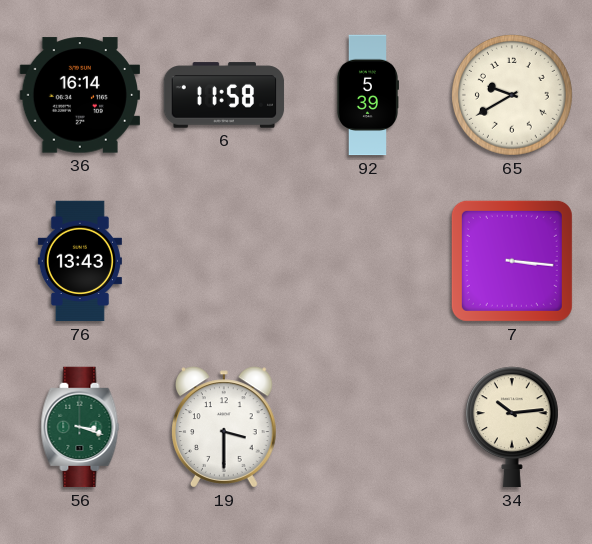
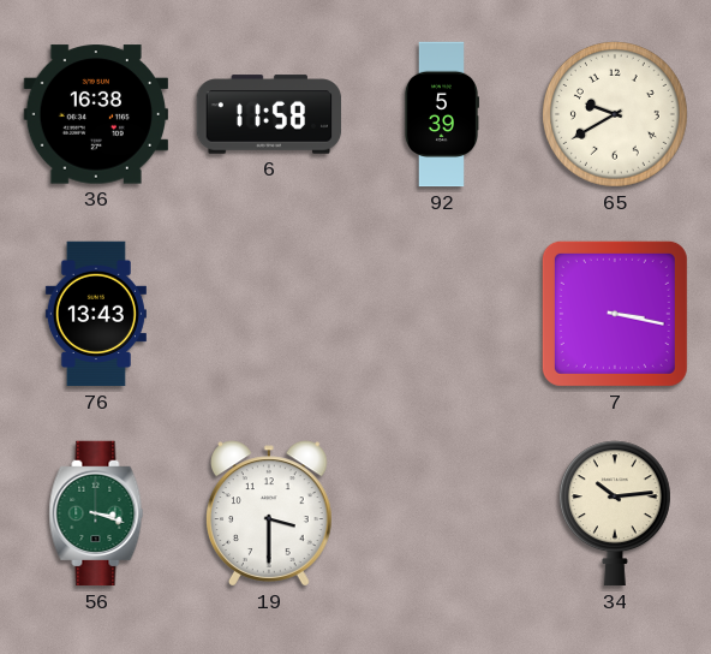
36: 16:14 -> 16:38
7: 3:16 -> 3:17
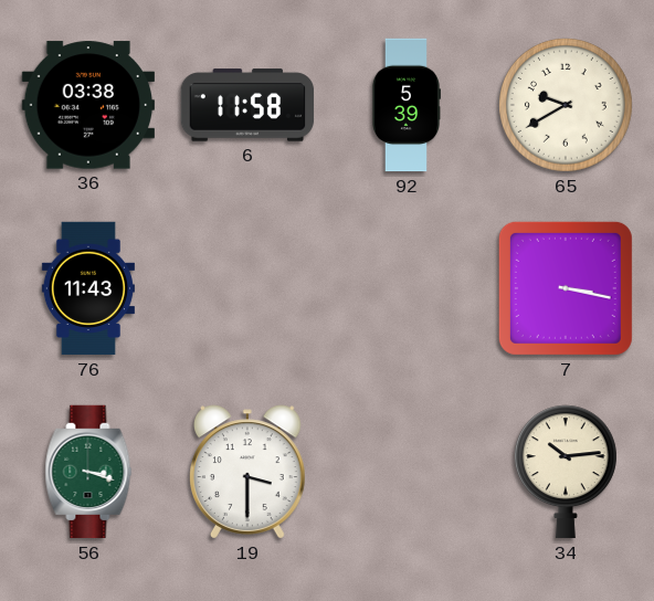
36: 16:38 -> 03:38
76: 13:43 -> 11:43
